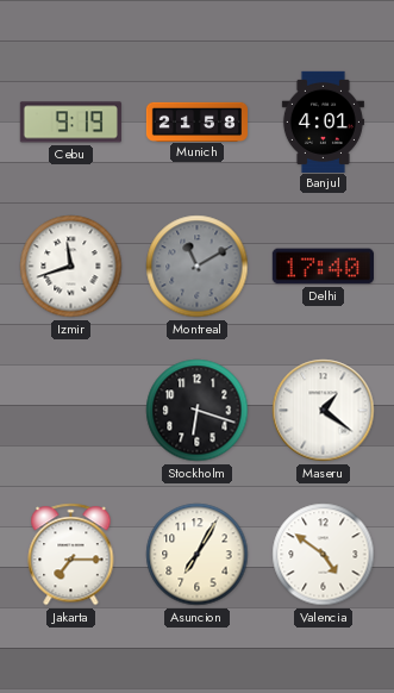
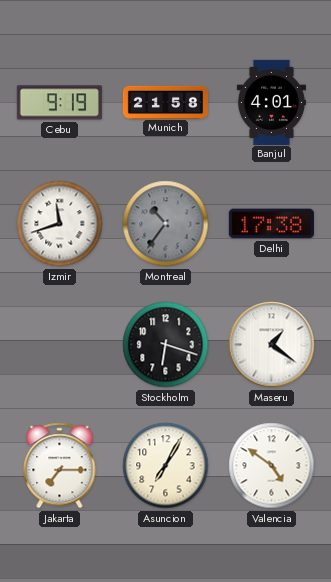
Montreal: 11:10 -> 10:36
Delhi: 17:40 -> 17:38
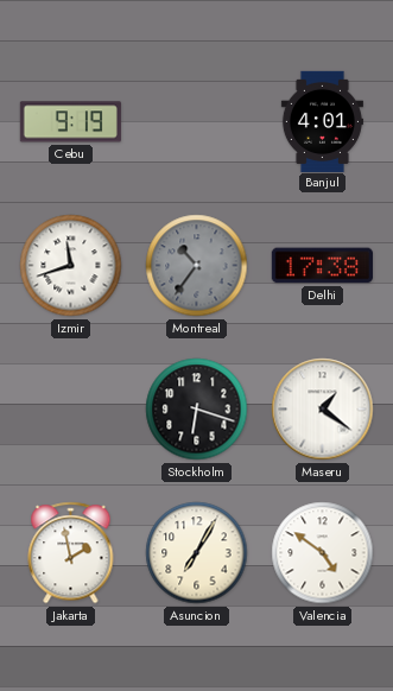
Munich: 21:58 -> none
Jakarta: 7:15 -> 1:58
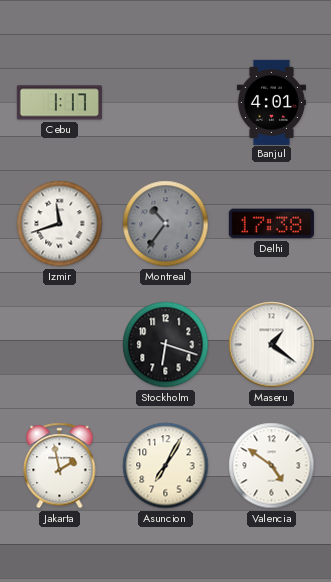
Cebu: 9:19 -> 1:17
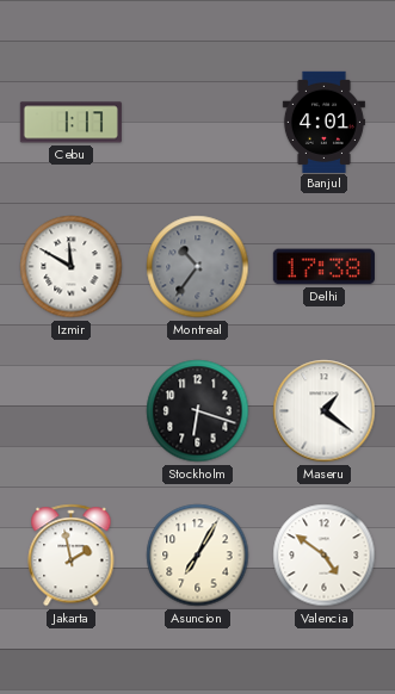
Izmir: 11:42 -> 11:50
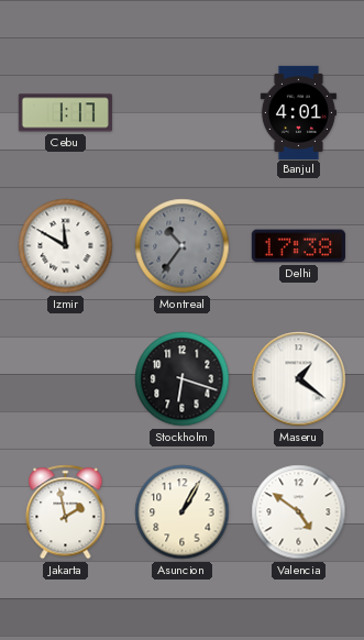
Asuncion: 7:05 -> 1:05
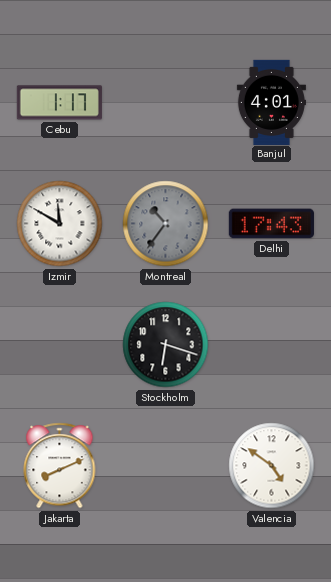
Delhi: 17:38 -> 17:43
Maseru: 1:21 -> none
Jakarta: 1:58 -> 8:11
Asuncion: 1:05 -> none
